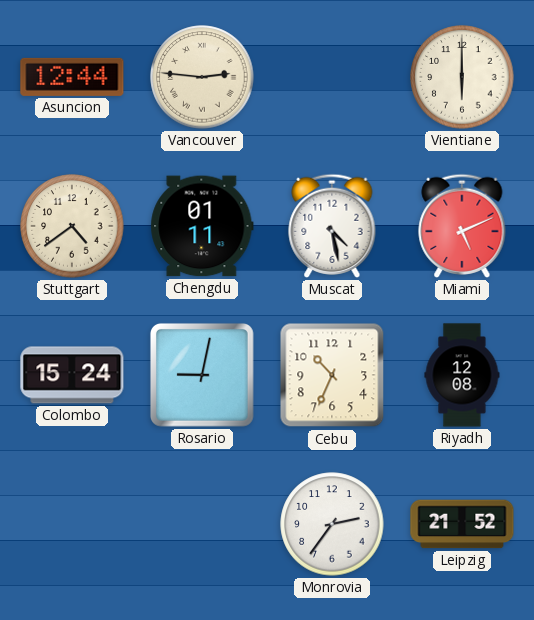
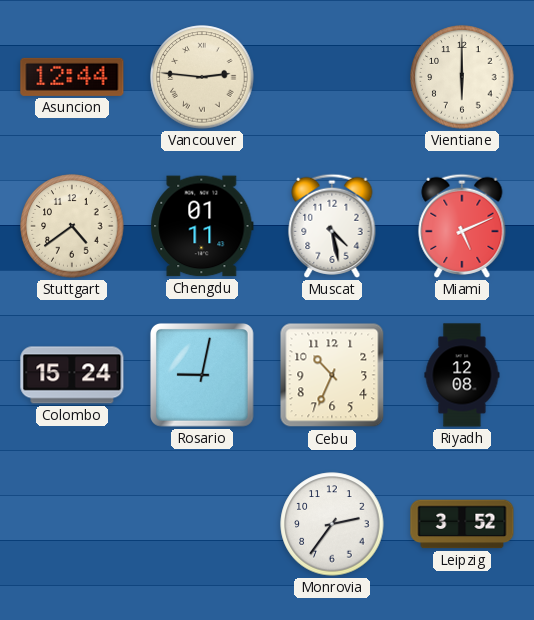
Leipzig: 21:52 -> 3:52
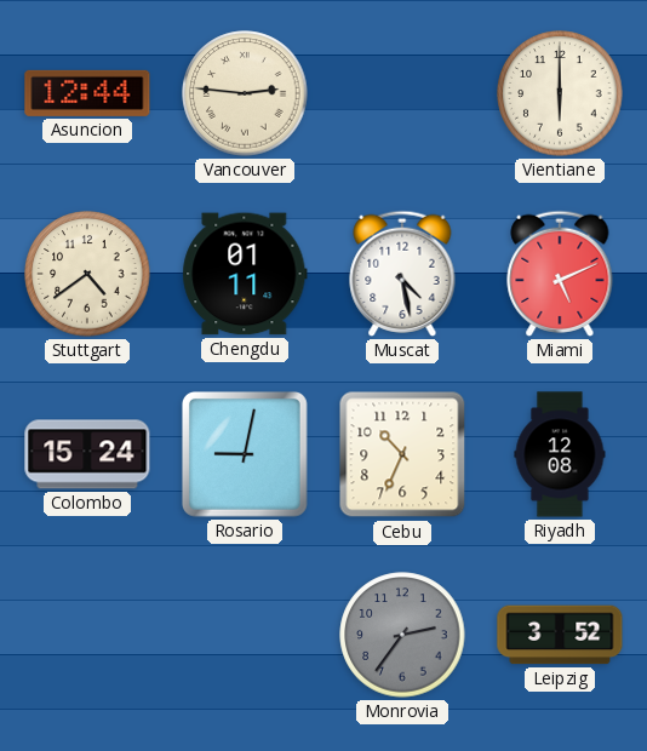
Monrovia dial: white -> grey
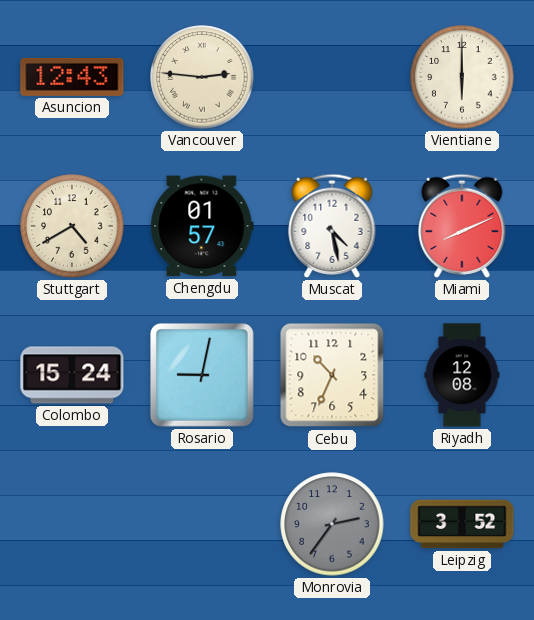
Asuncion: 12:44 -> 12:43
Stuttgart: 4:39 -> 4:40
Chengdu: 01:11 -> 01:57
Miami: 5:11 -> 8:11
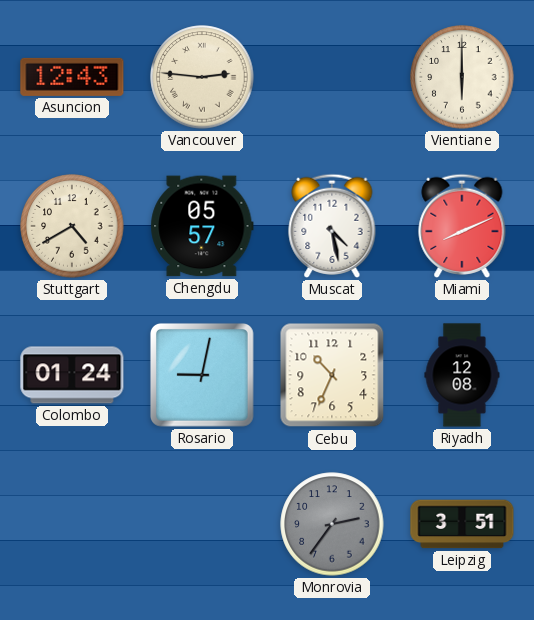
Chengdu: 01:57 -> 05:57
Colombo: 15:24 -> 01:24
Leipzig: 3:52 -> 3:51
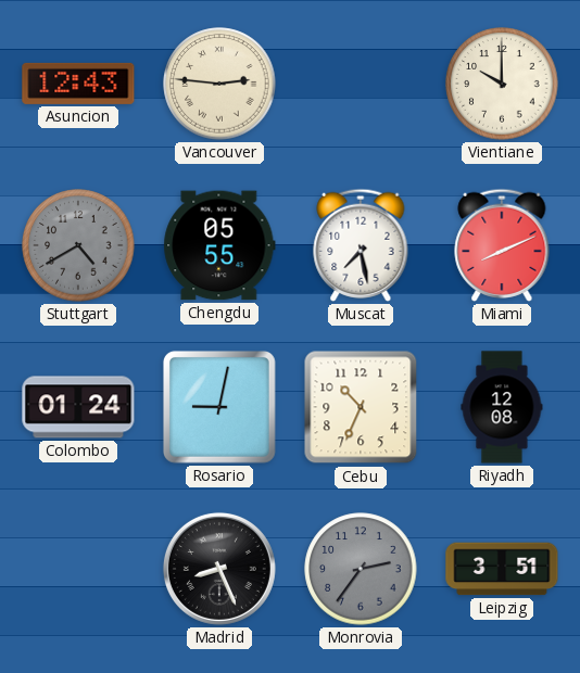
Vientiane: 6:00 -> 10:00
Stuttgart dial: cream -> grey
Chengdu: 05:57 -> 05:55
Muscat: 4:28 -> 7:28
Madrid: none -> 8:26
